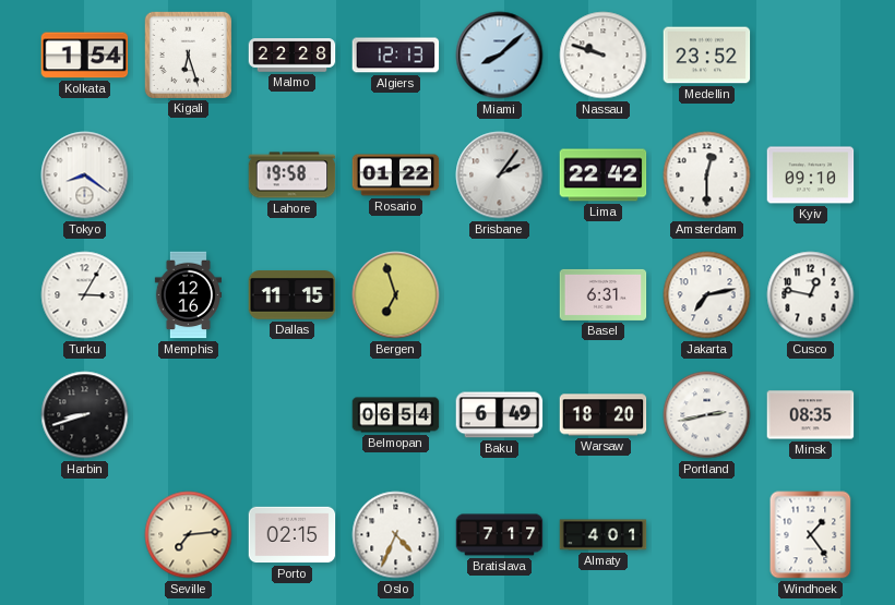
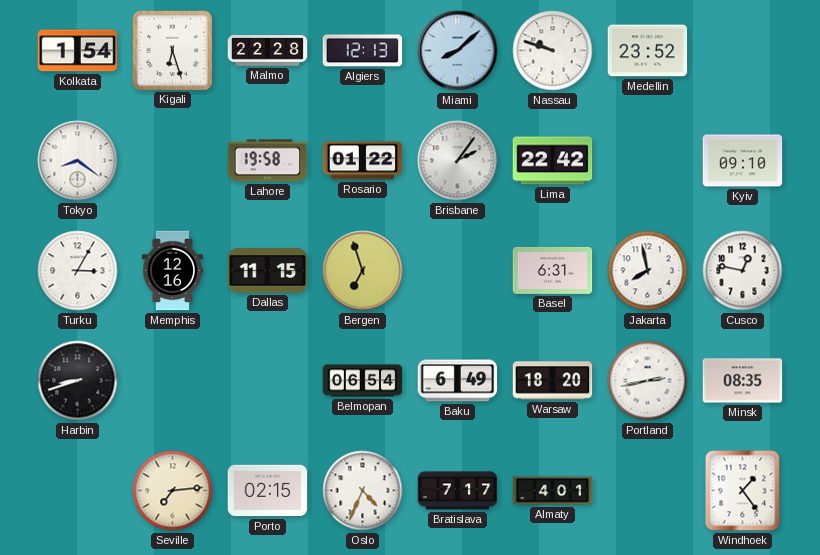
Amsterdam: 12:30 -> none
Jakarta: 7:13 -> 7:58
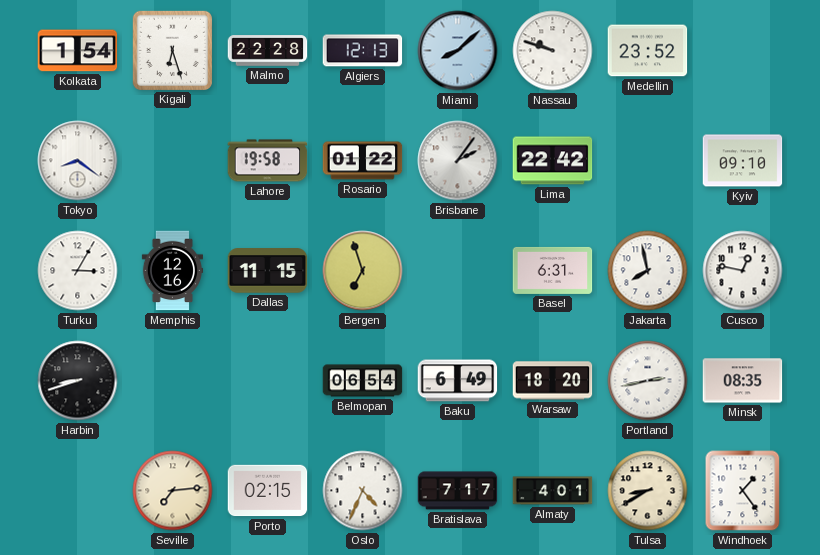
Tulsa: none -> 8:40
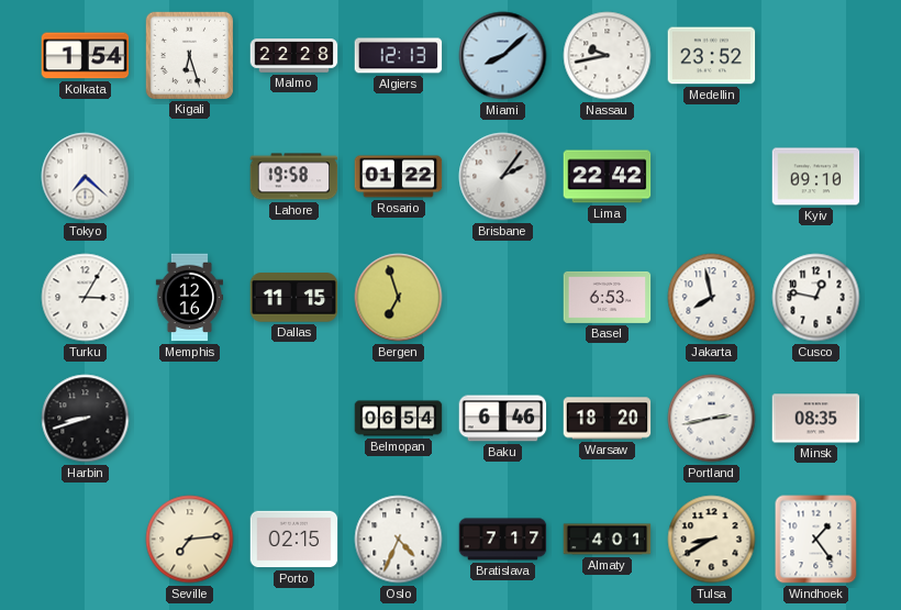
Nassau: 9:48 -> 9:43
Tokyo: 8:21 -> 7:22
Basel: 6:31 -> 6:53
Baku: 6:49 -> 6:46
